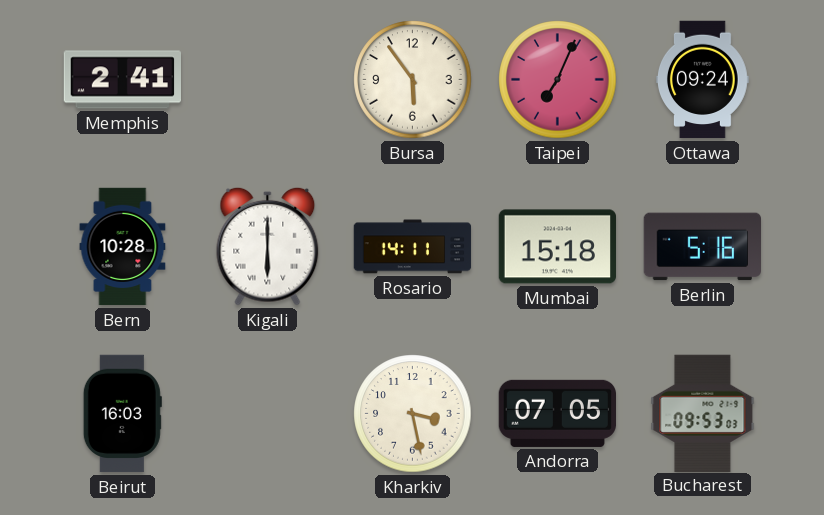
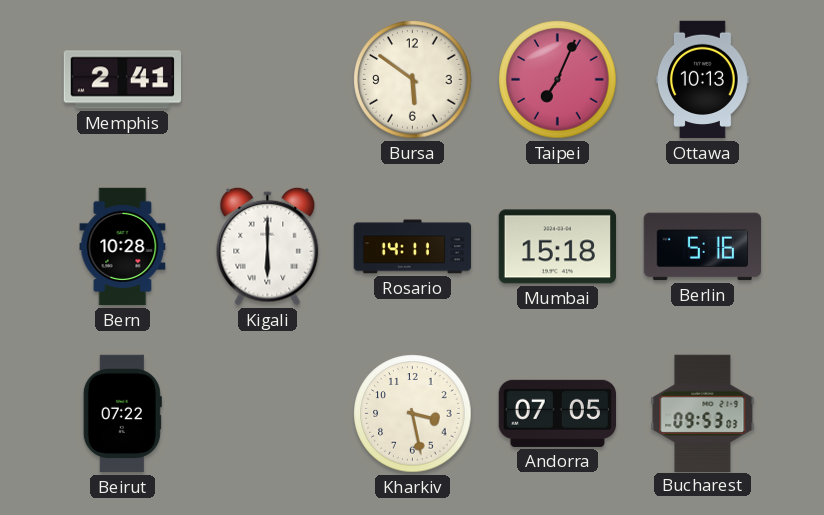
Bursa: 5:54 -> 5:51
Ottawa: 09:24 -> 10:13
Beirut: 16:03 -> 07:22
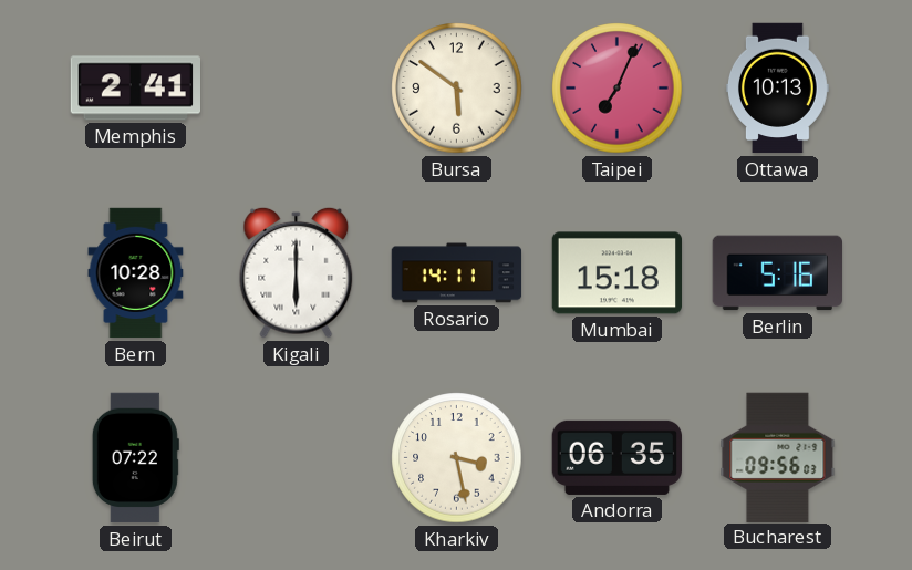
Andorra: 07:05 -> 06:35
Bucharest: 09:53 -> 09:56
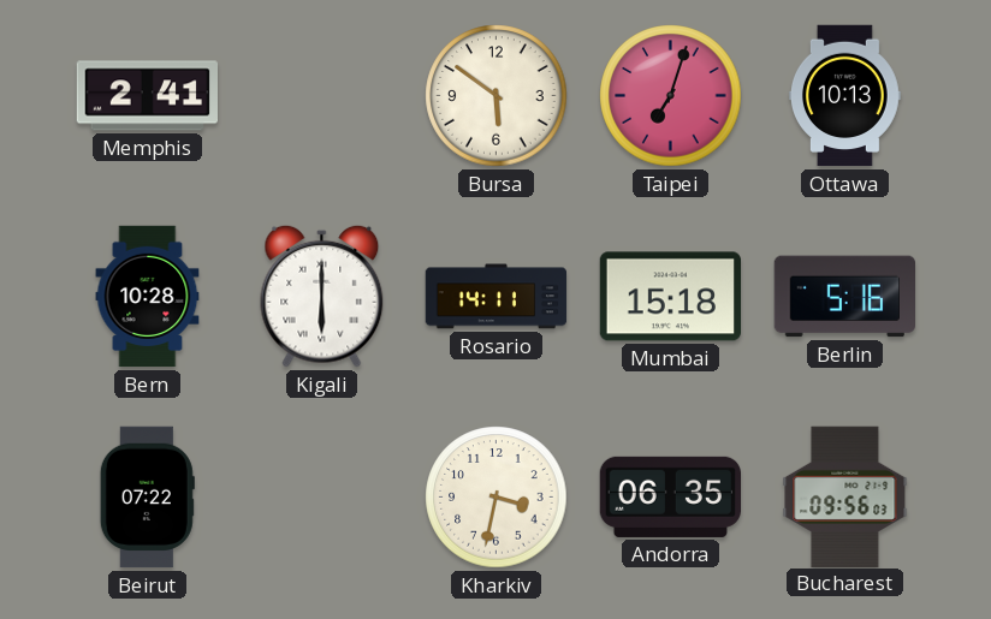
Taipei: 7:04 -> 7:03
Kharkiv: 3:28 -> 3:32
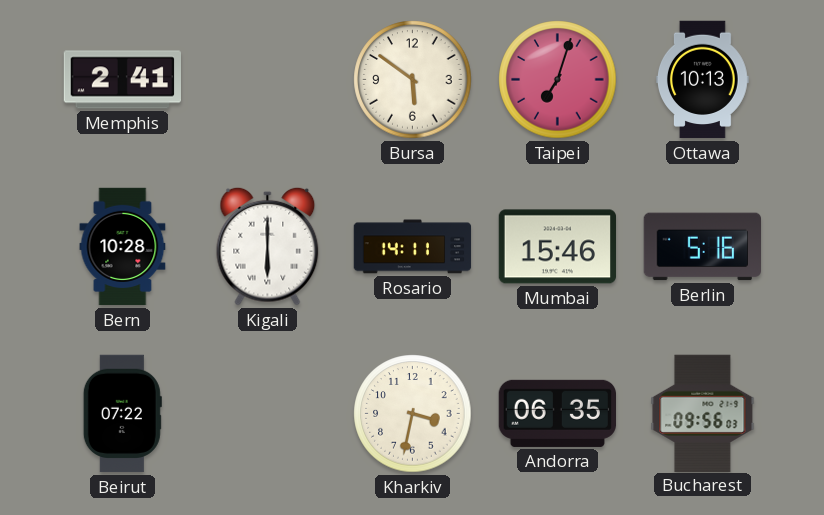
Mumbai: 15:18 -> 15:46
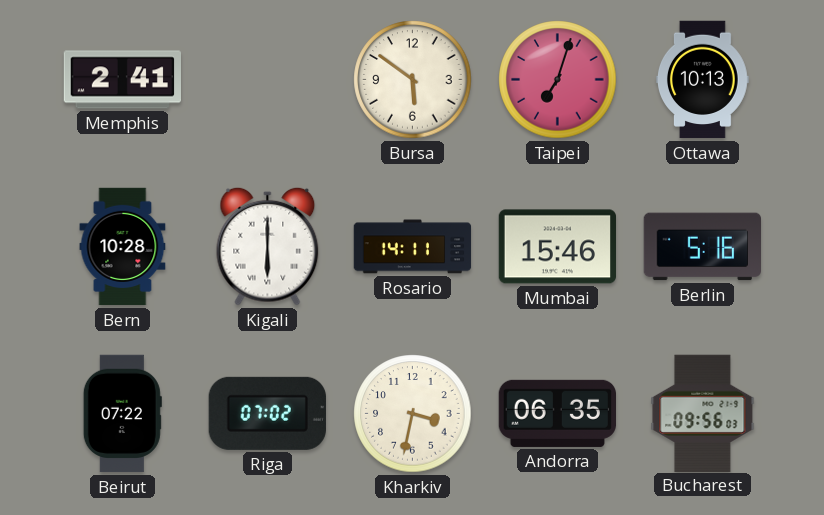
Riga: none -> 07:02
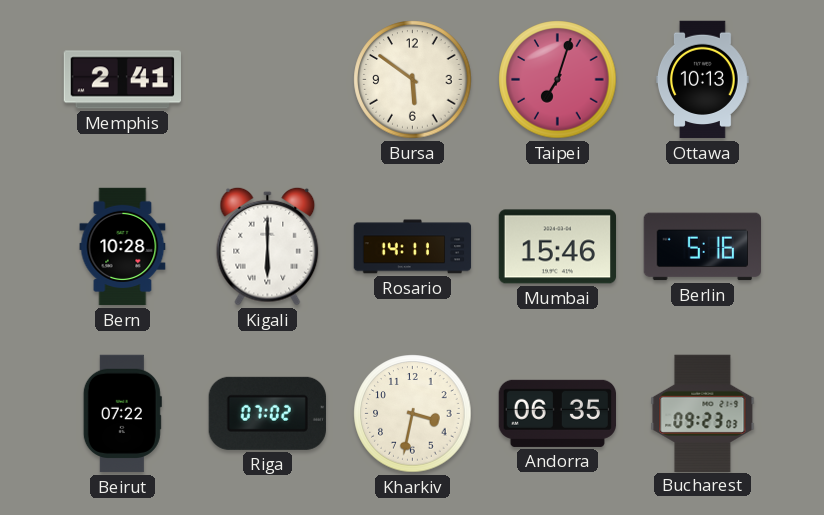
Bucharest: 09:56 -> 09:23
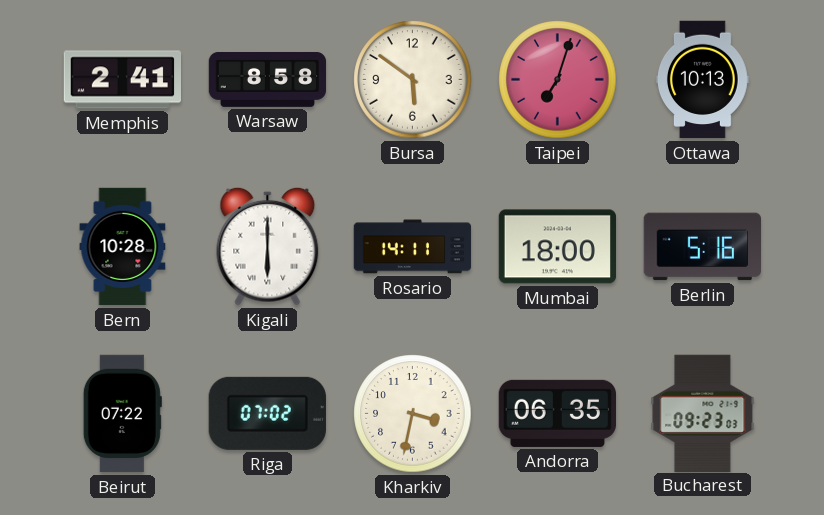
Warsaw: none -> 8:58
Mumbai: 15:46 -> 18:00
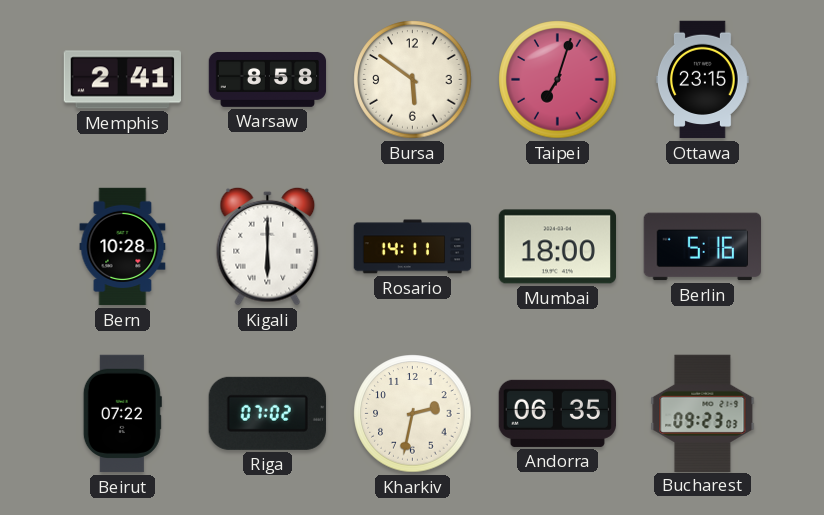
Ottawa: 10:13 -> 23:15
Kharkiv: 3:32 -> 2:32
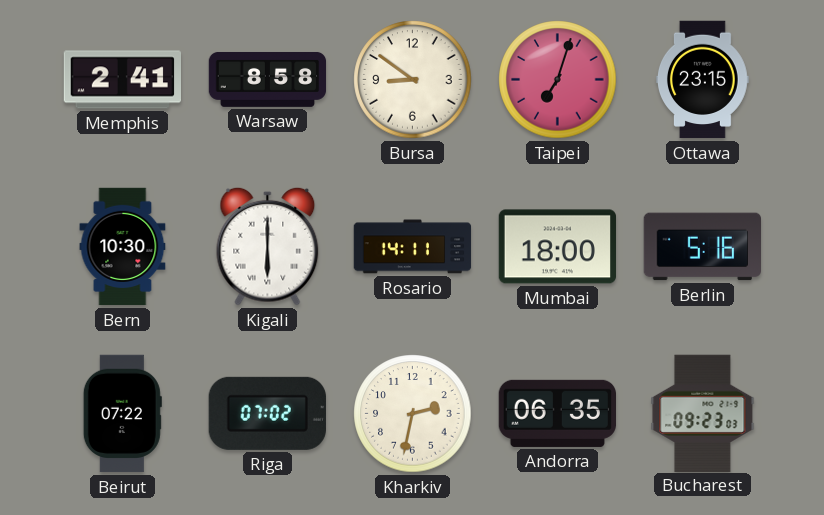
Bursa: 5:51 -> 8:51
Bern: 10:28 -> 10:30
